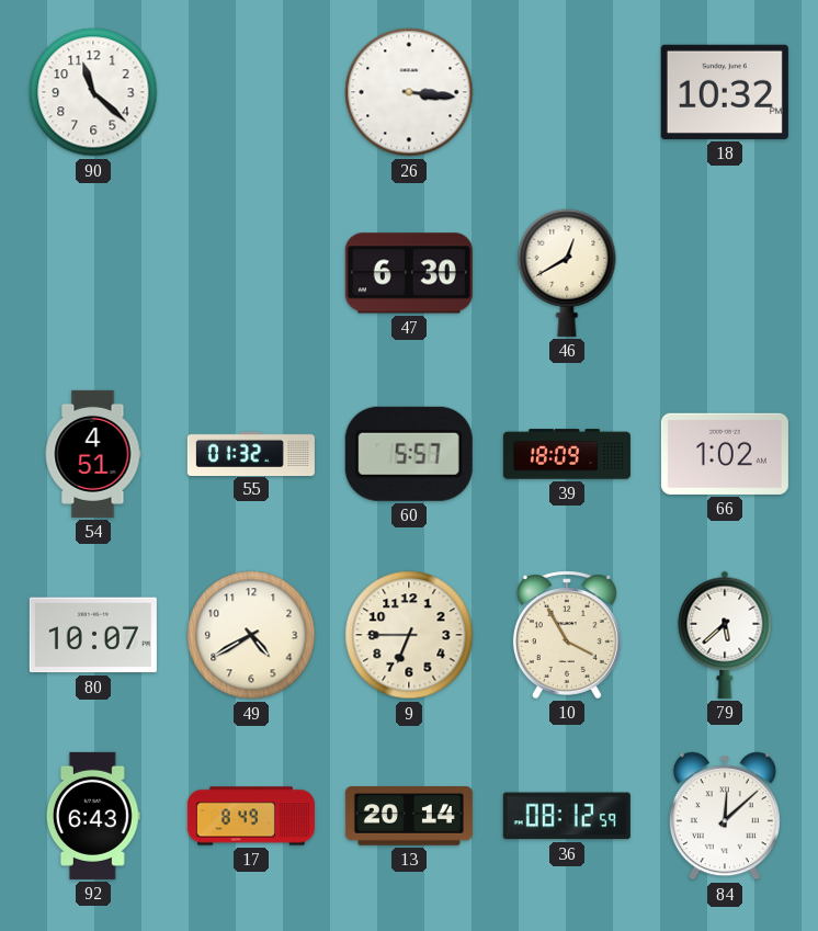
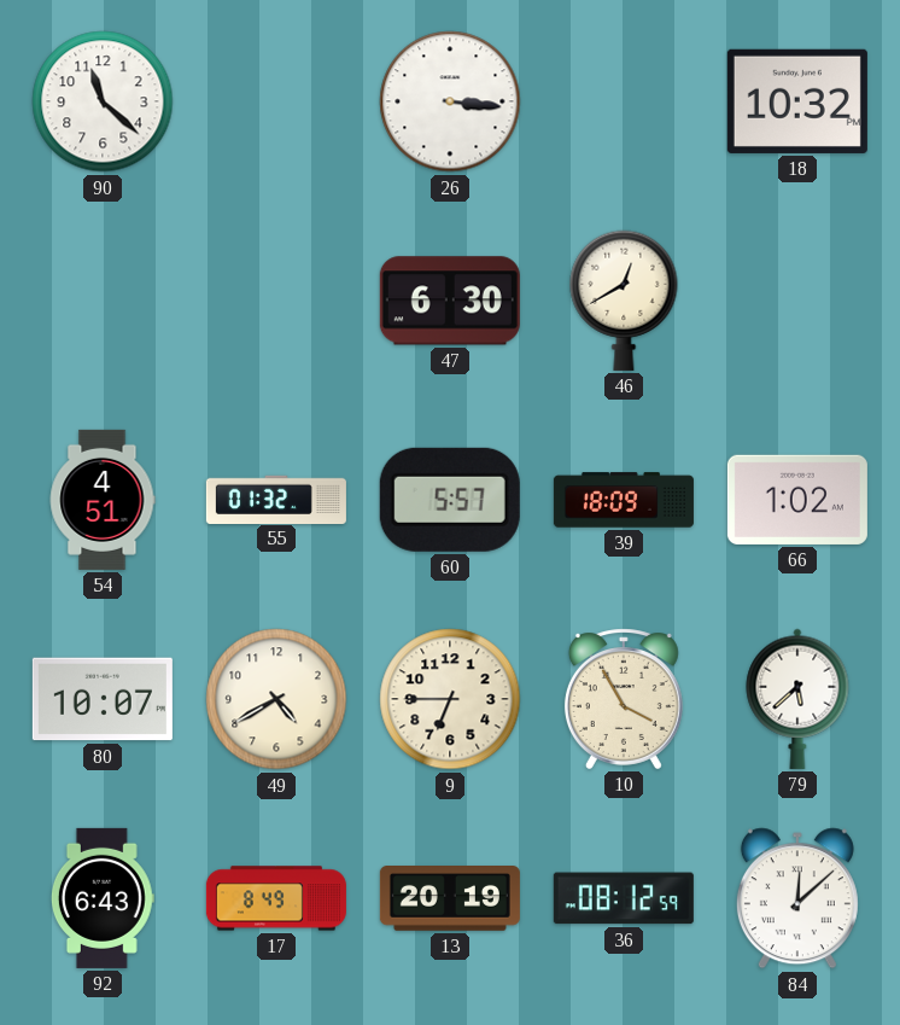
13: 20:14 -> 20:19
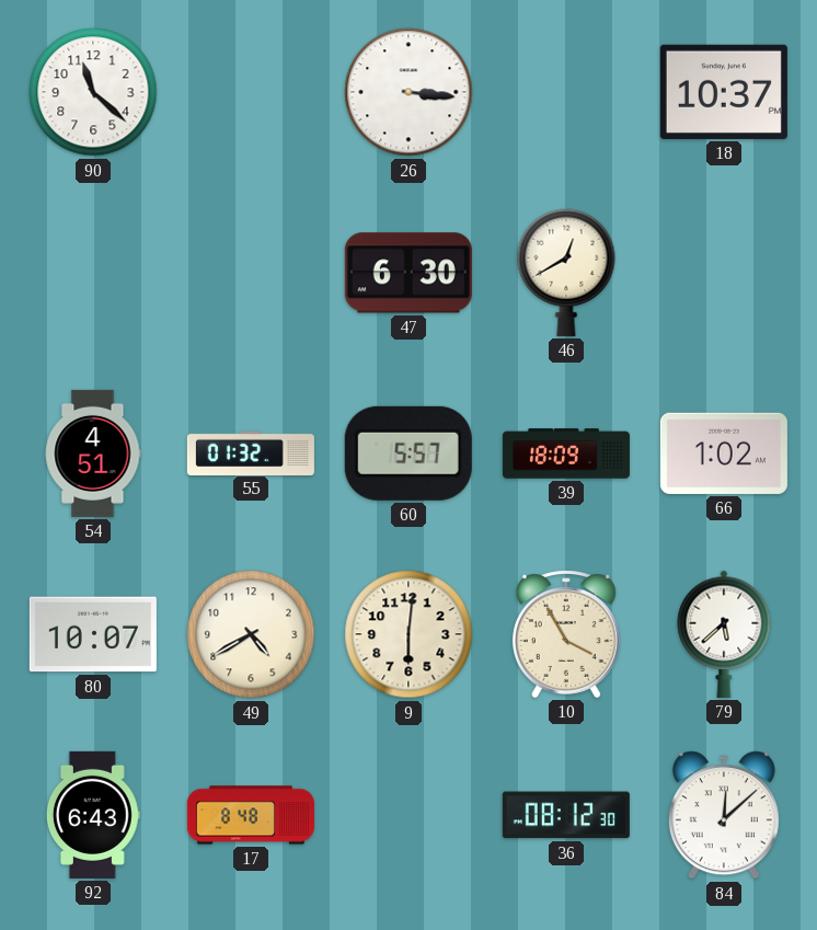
18: 10:32 -> 10:37
9: 6:45 -> 6:01
17: 8:49 -> 8:48
13: 20:19 -> none
36: 08:12:59 -> 08:12:30
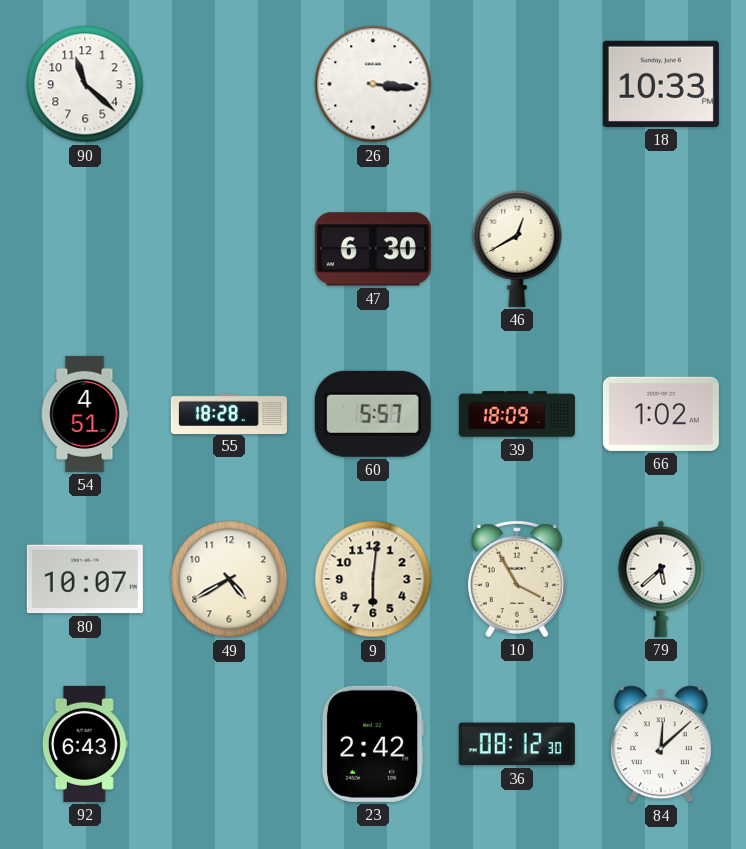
18: 10:37 -> 10:33
55: 01:32 -> 18:28
17: 8:48 -> none
23: none -> 2:42
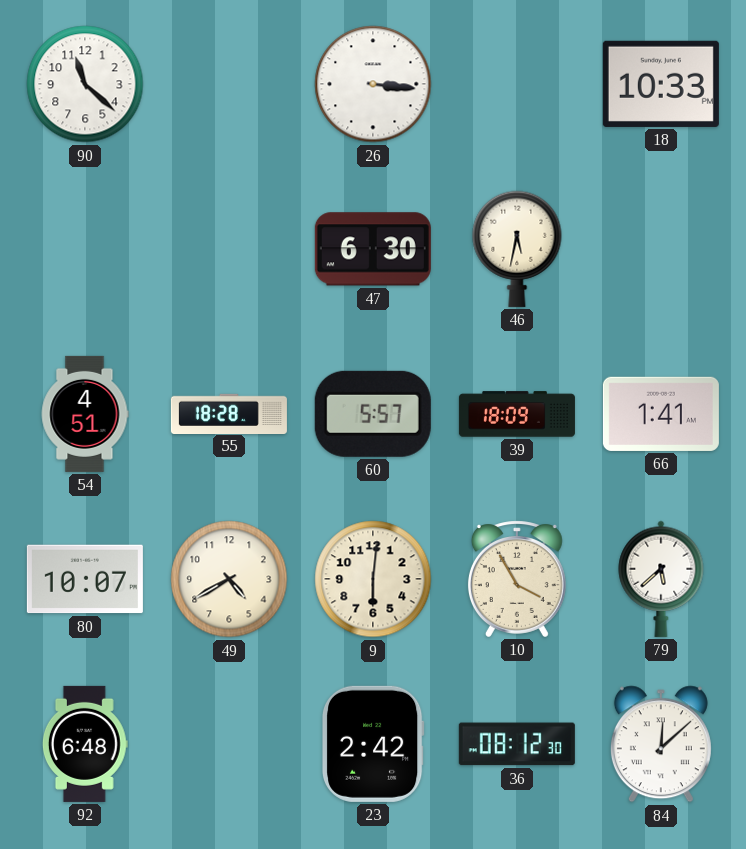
46: 12:40 -> 5:32
66: 1:02 -> 1:41
92: 6:43 -> 6:48
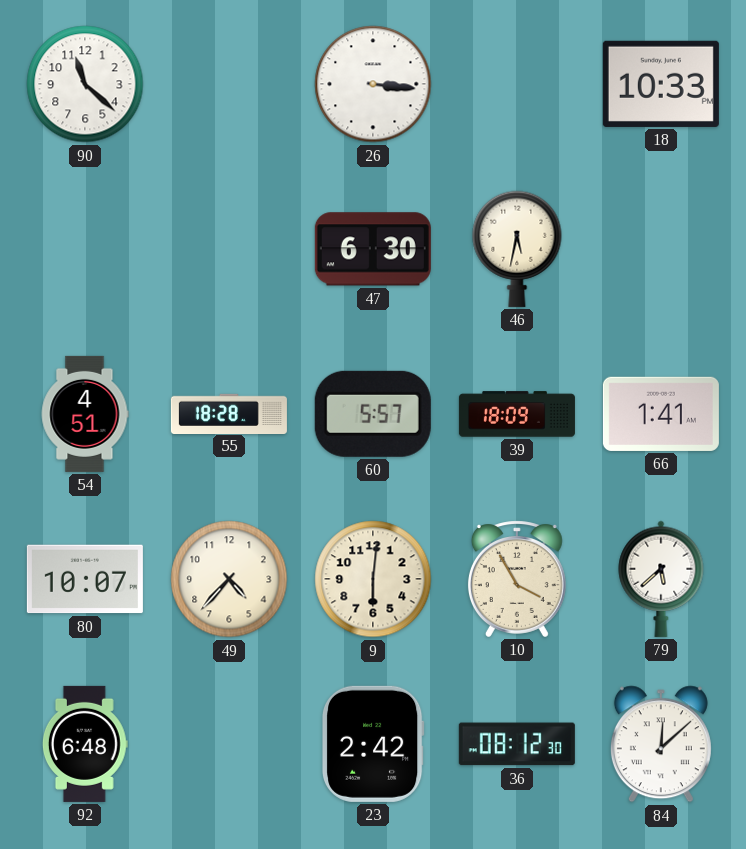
49: 4:40 -> 4:37
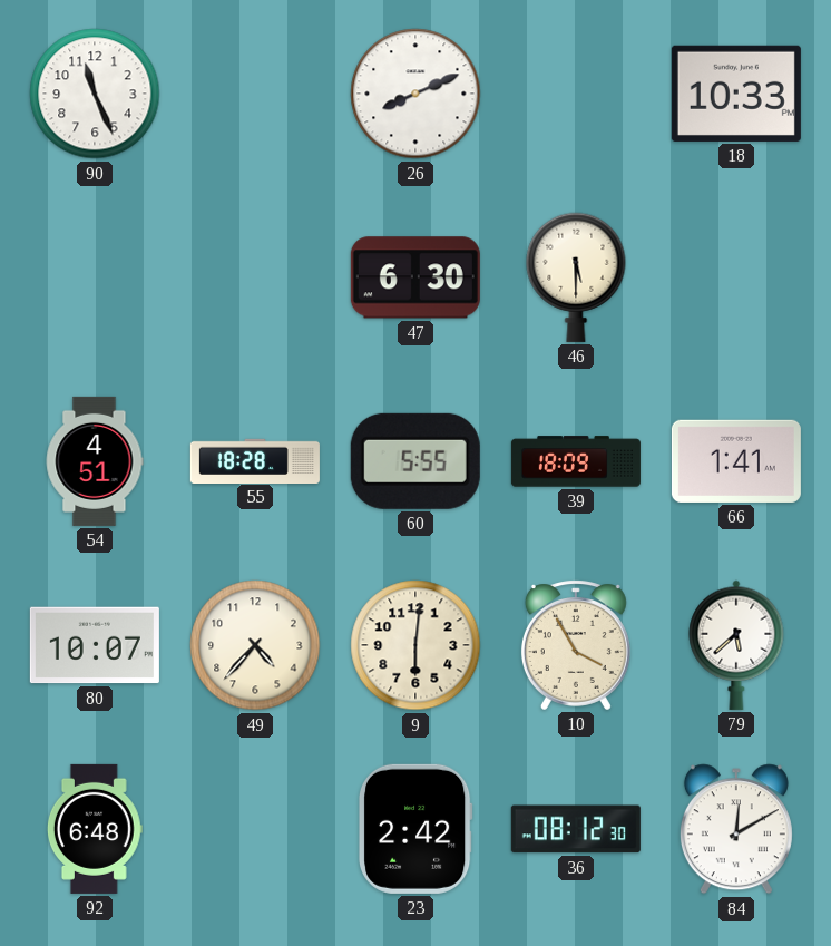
90: 11:22 -> 11:26
26: 3:16 -> 8:11
46: 5:32 -> 5:30
60: 5:57 -> 5:55
84: 12:08 -> 12:10
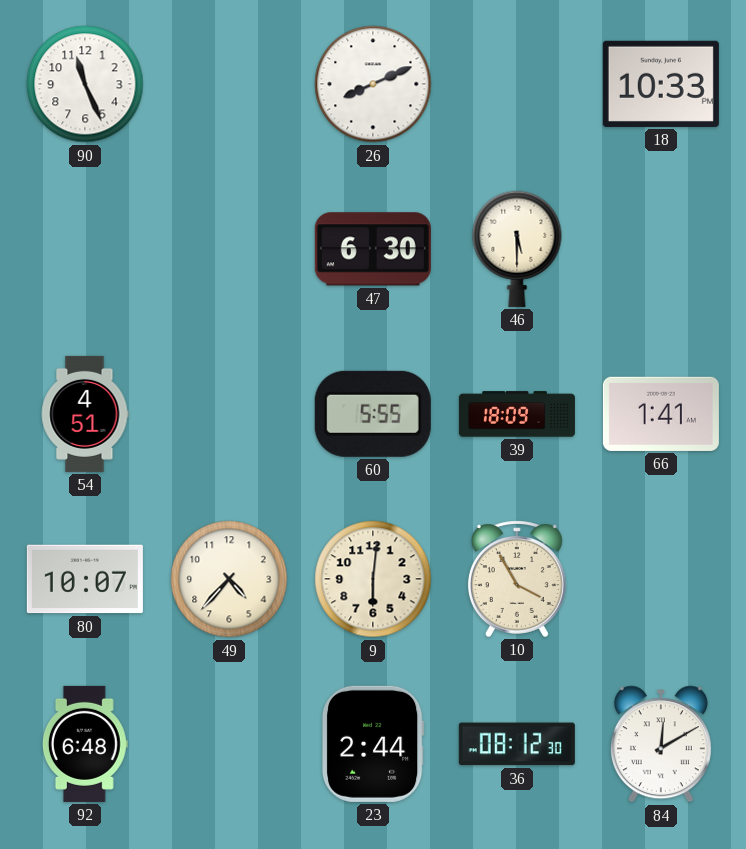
55: 18:28 -> none
79: 5:38 -> none
23: 2:42 -> 2:44
